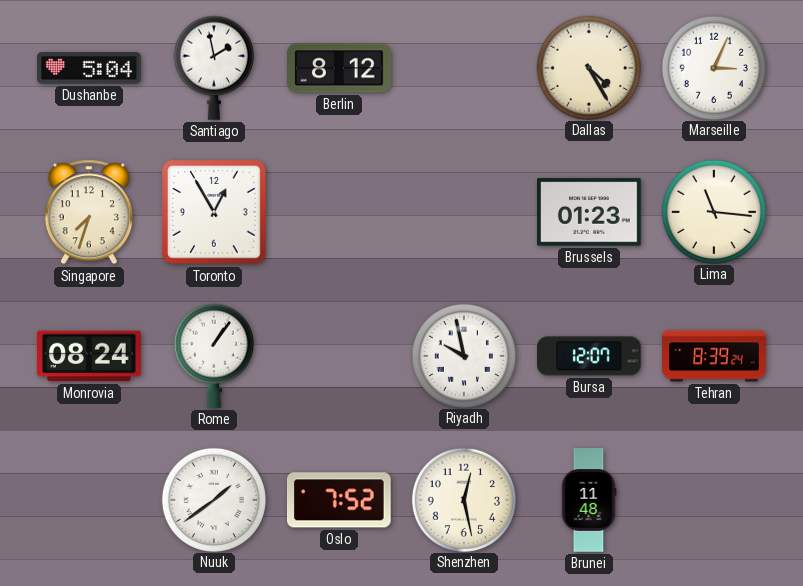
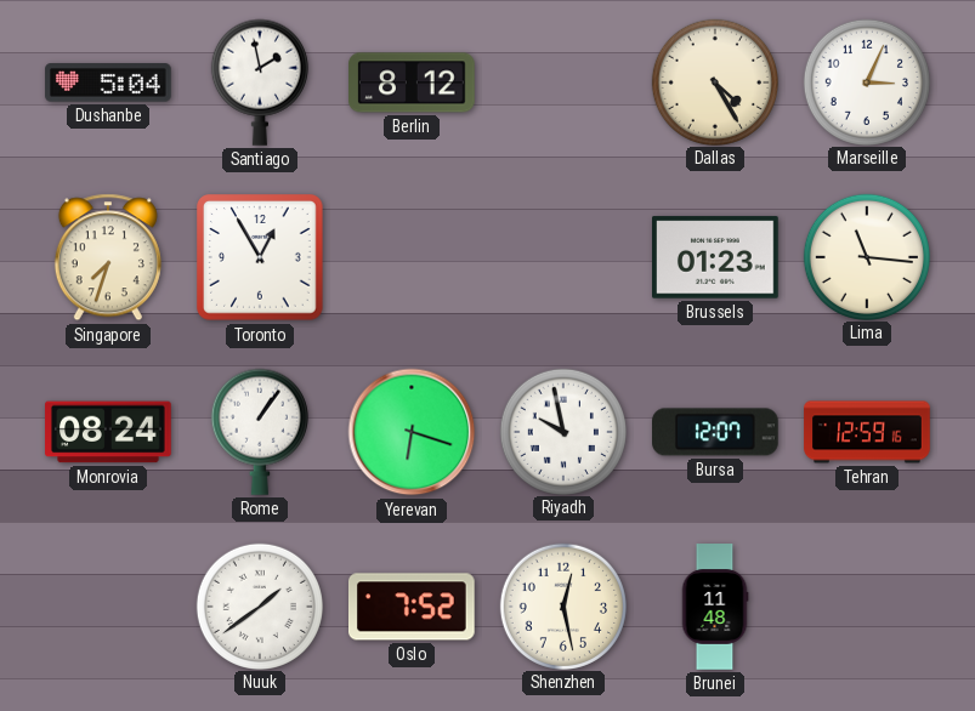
Yerevan: none -> 6:18
Tehran: 8:39 -> 12:59
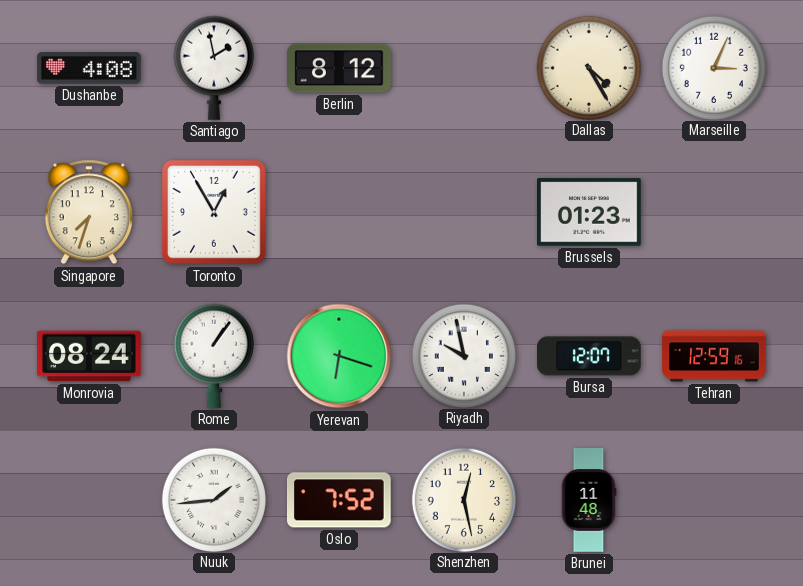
Dushanbe: 5:04 -> 4:08
Lima: 11:16 -> none
Nuuk: 1:39 -> 1:44
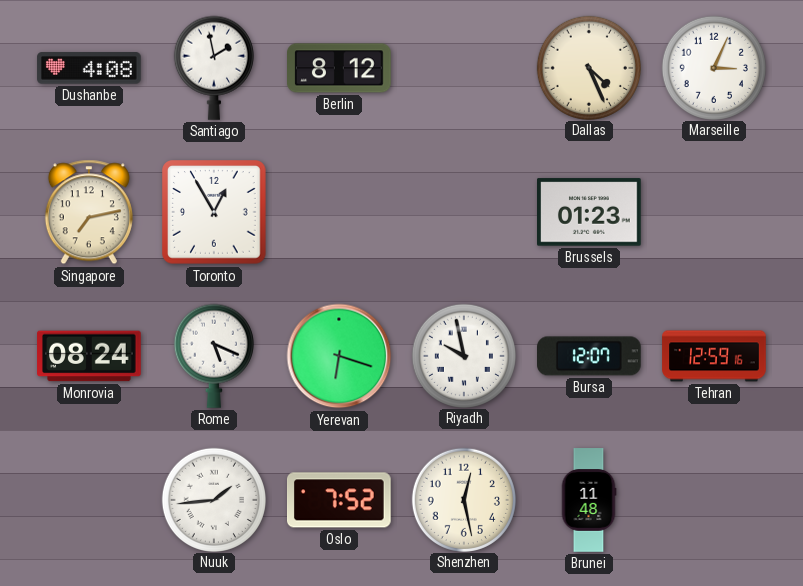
Dallas: 4:25 -> 4:26
Singapore: 7:33 -> 7:13
Rome: 1:06 -> 5:19
